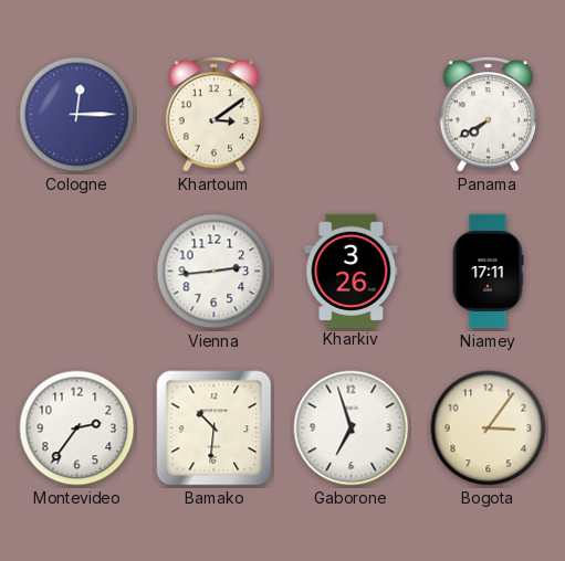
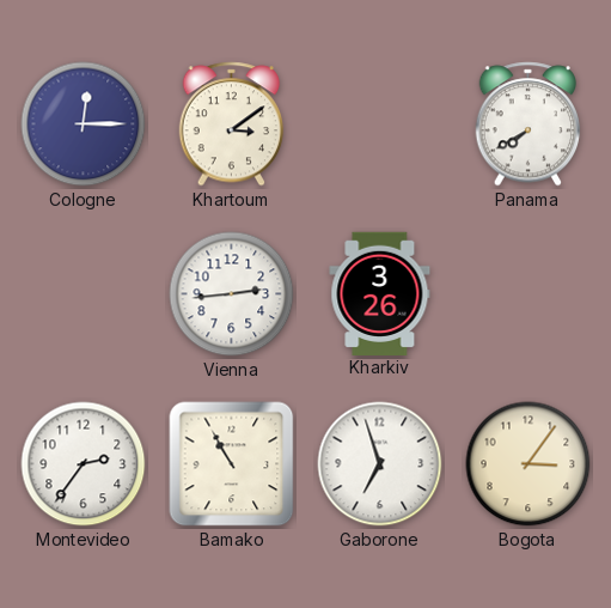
Niamey: 17:11 -> none
Bamako: 10:31 -> 10:55
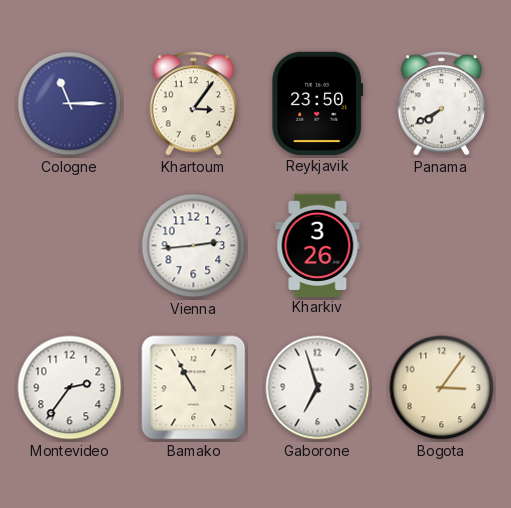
Cologne: 12:15 -> 11:15
Khartoum: 3:09 -> 3:06
Reykjavik: none -> 23:50
